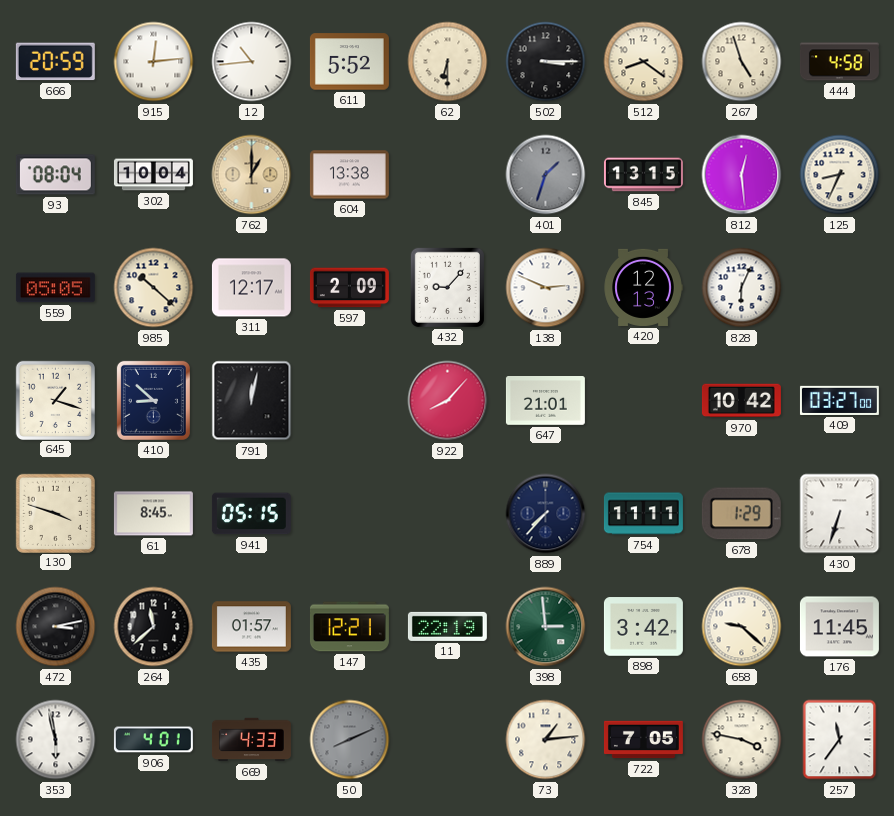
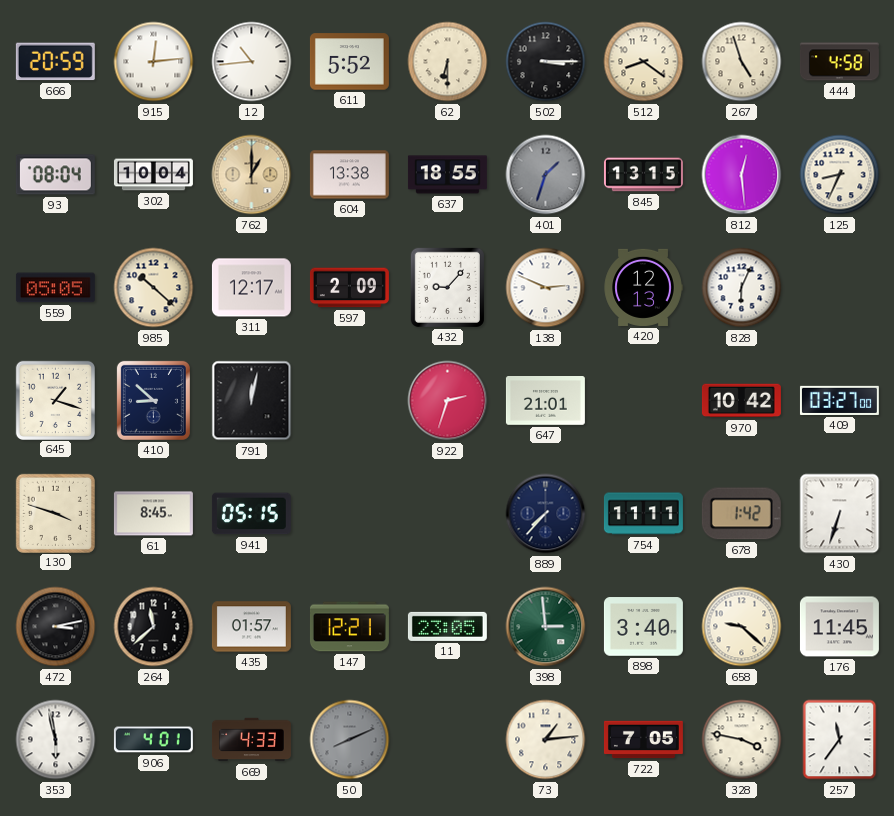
637: none -> 18:55
922: 8:07 -> 2:33
678: 1:29 -> 1:42
11: 22:19 -> 23:05
898: 3:42 -> 3:40
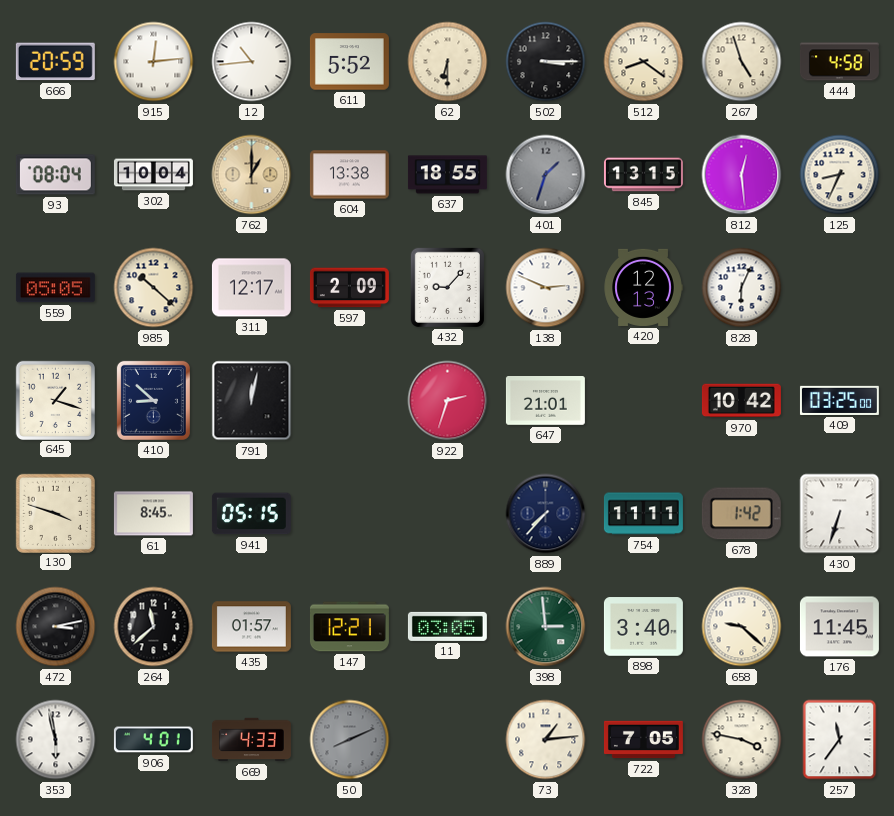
409: 03:27 -> 03:25
11: 23:05 -> 03:05
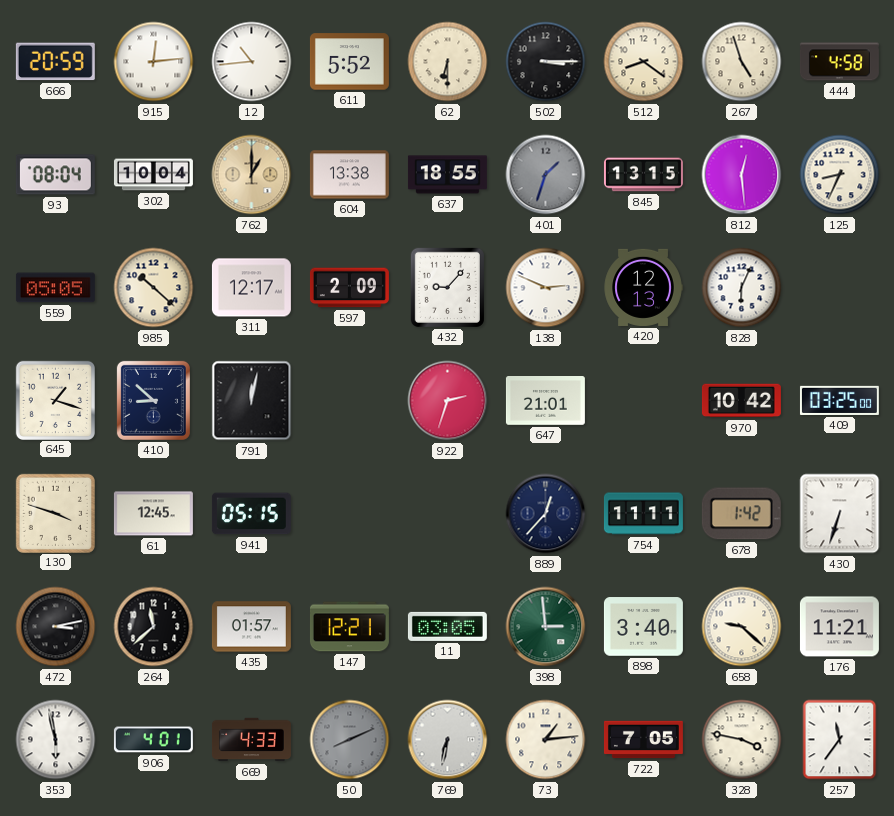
61: 8:45 -> 12:45
889: 7:37 -> 12:37
176: 11:45 -> 11:21
769: none -> 6:32
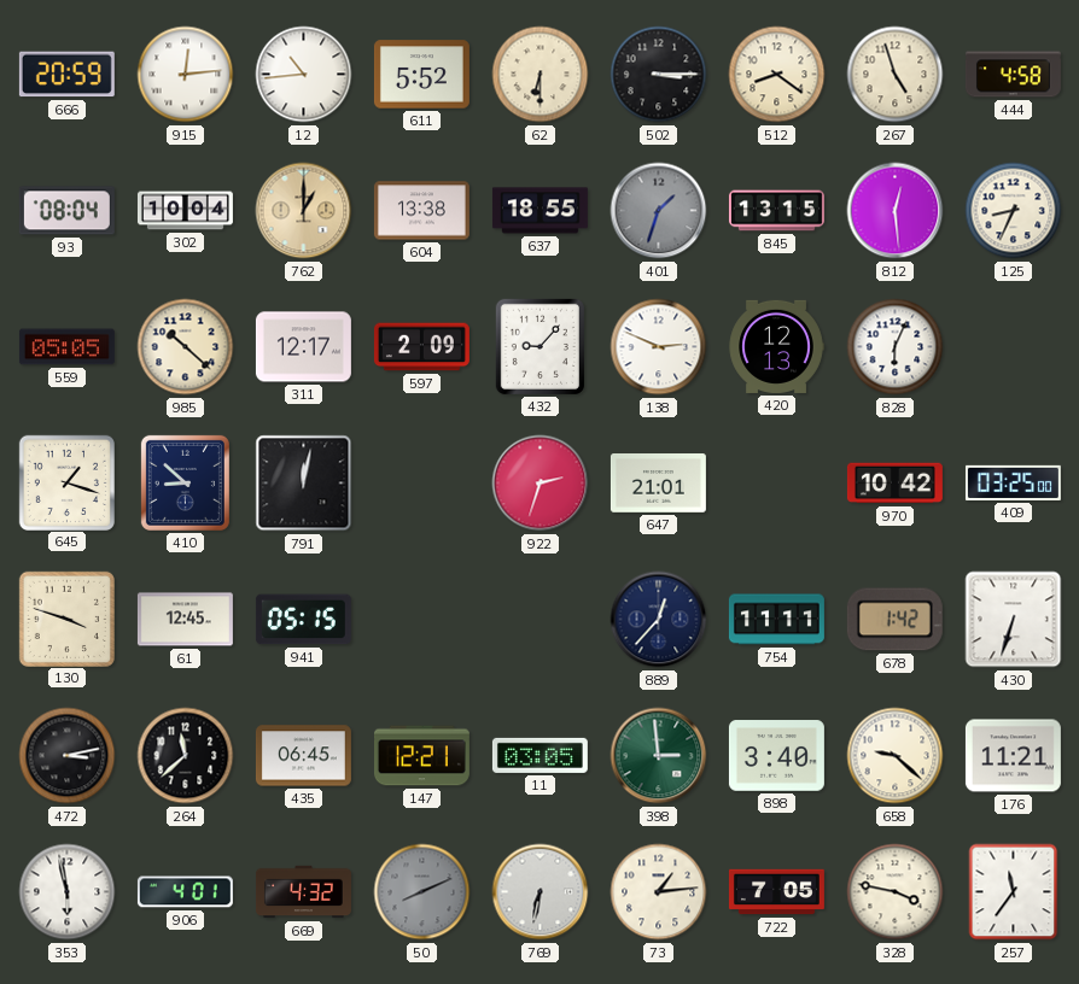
435: 01:57 -> 06:45
669: 4:33 -> 4:32
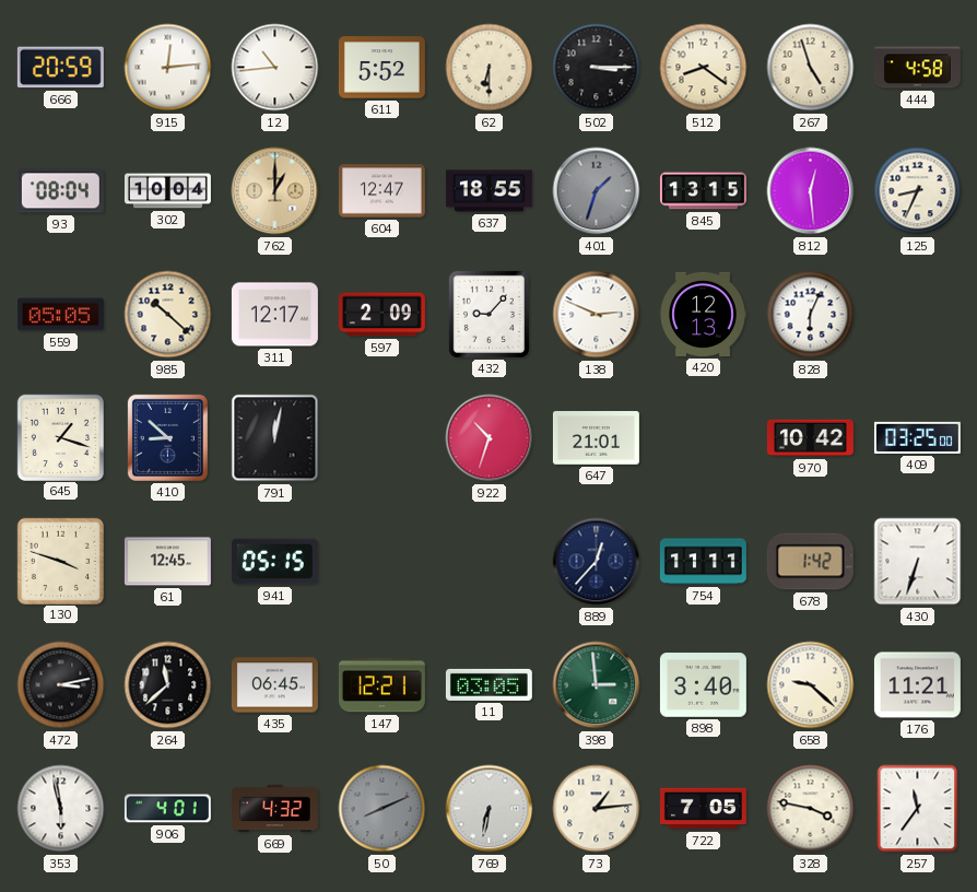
604: 13:38 -> 12:47
922: 2:33 -> 10:33
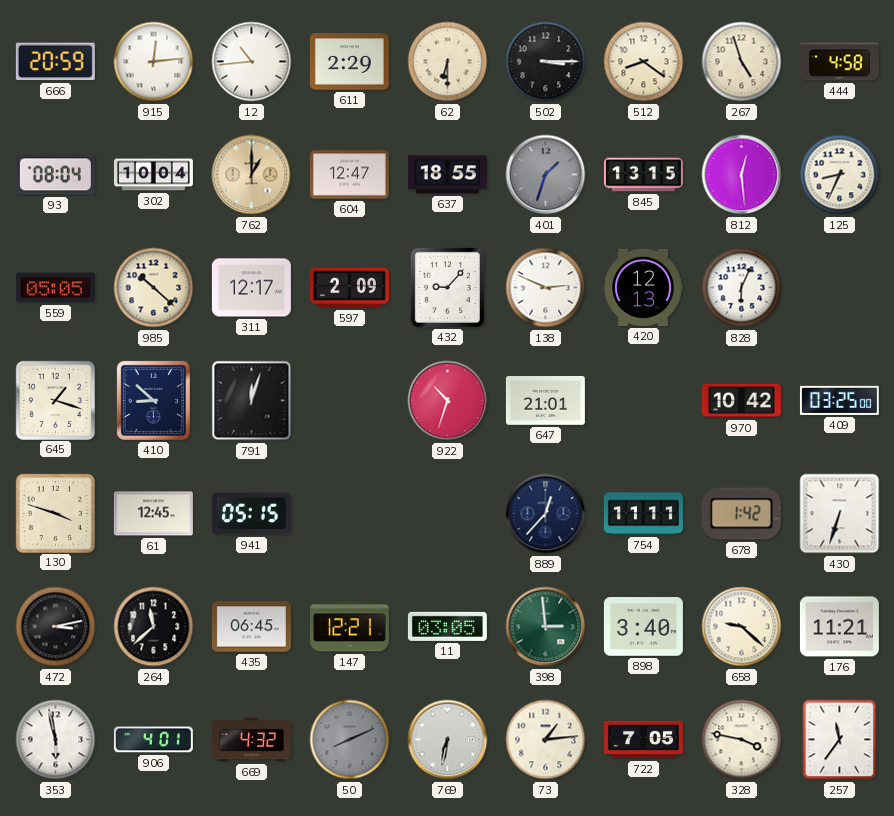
611: 5:52 -> 2:29
791: 12:02 -> 12:03
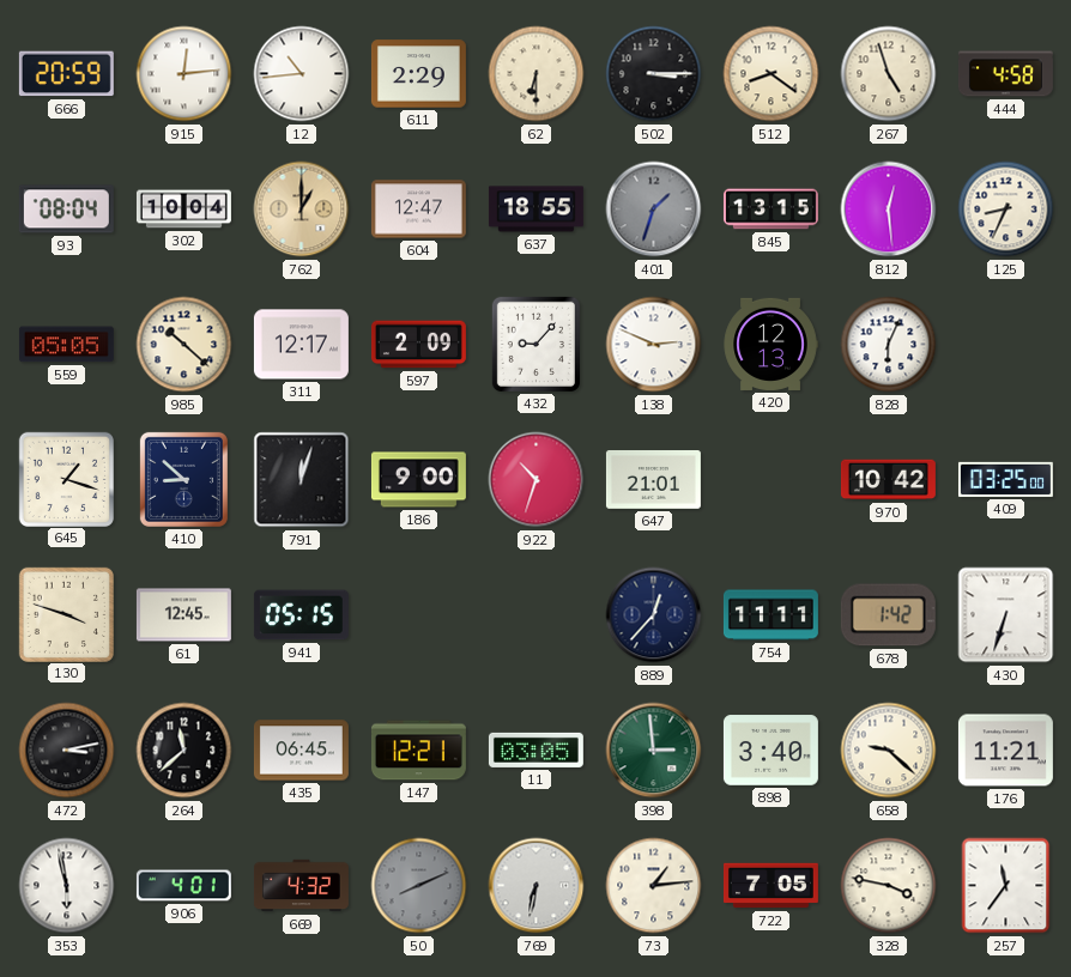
186: none -> 9:00
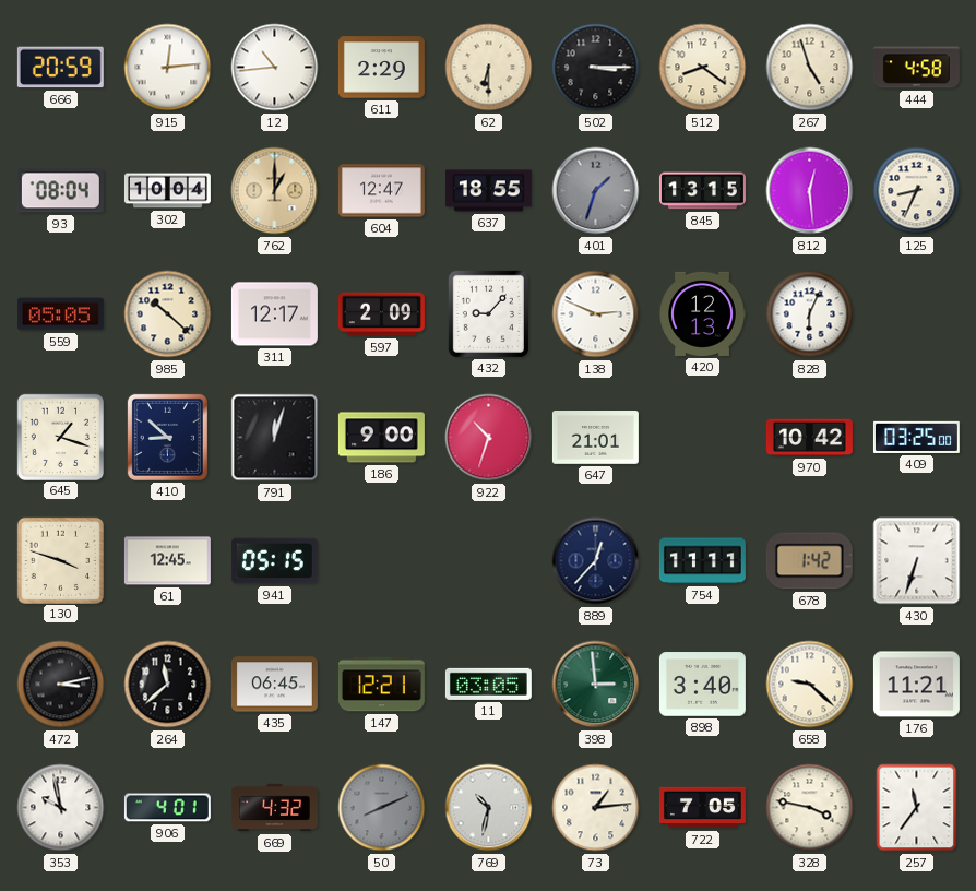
353: 5:58 -> 9:58
769: 6:32 -> 10:32
